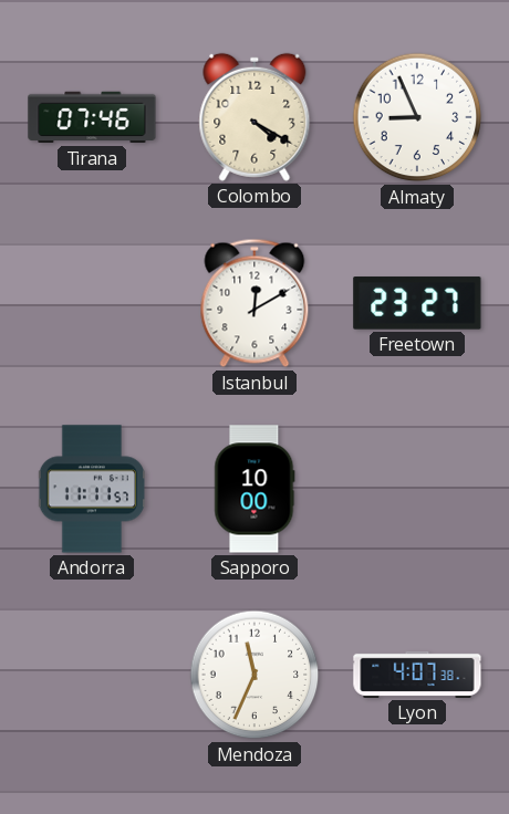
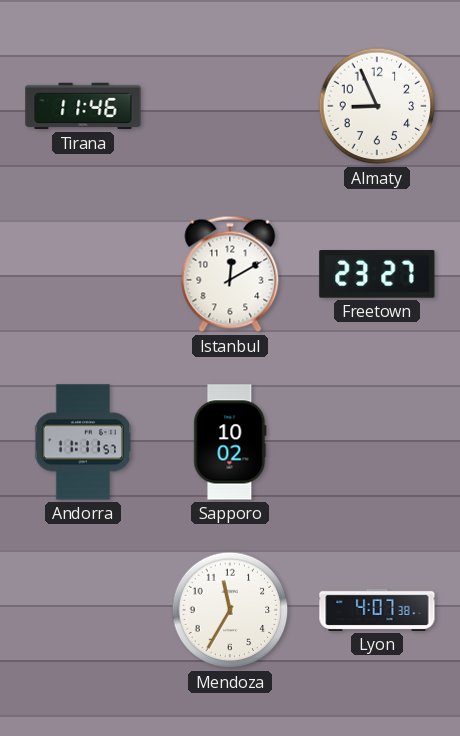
Tirana: 07:46 -> 11:46
Colombo: 4:20 -> none
Sapporo: 10:00 -> 10:02
Mendoza: 11:34 -> 11:35
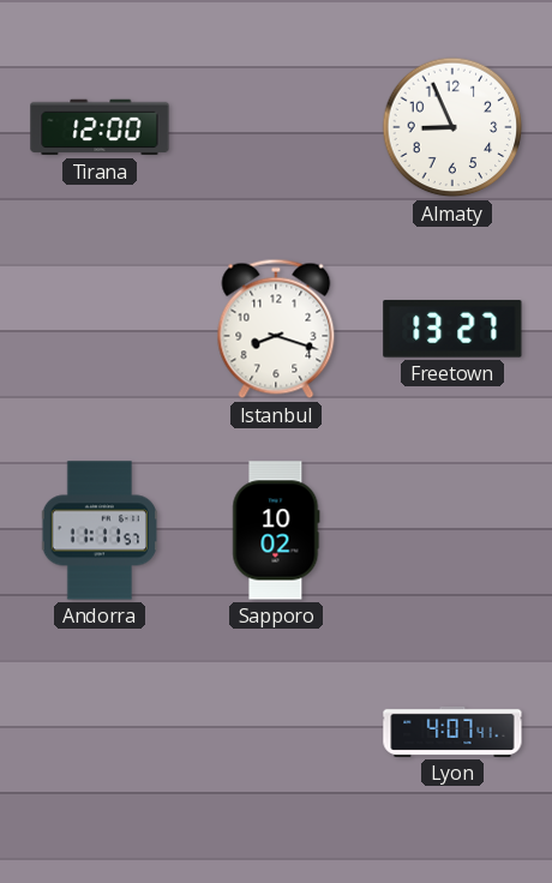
Tirana: 11:46 -> 12:00
Istanbul: 12:10 -> 8:18
Freetown: 23:27 -> 13:27
Mendoza: 11:35 -> none
Lyon: 4:07:38 -> 4:07:41
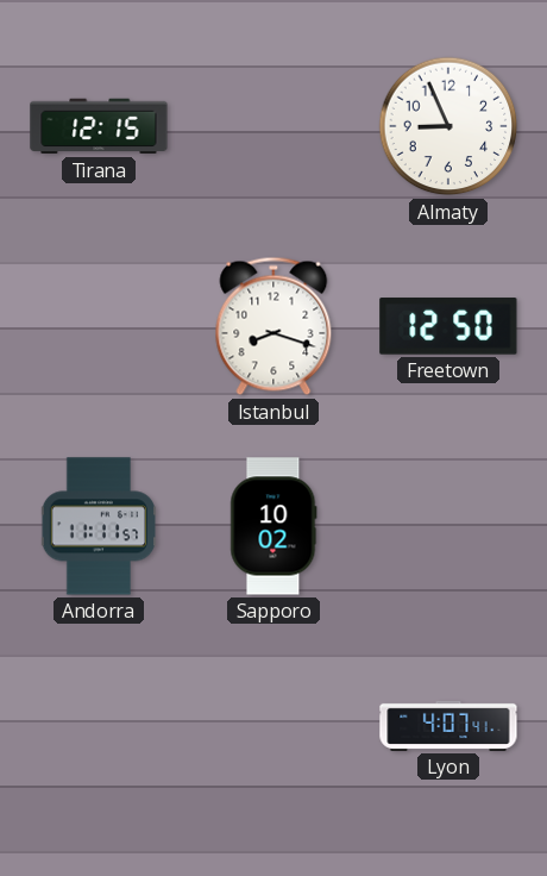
Tirana: 12:00 -> 12:15
Freetown: 13:27 -> 12:50
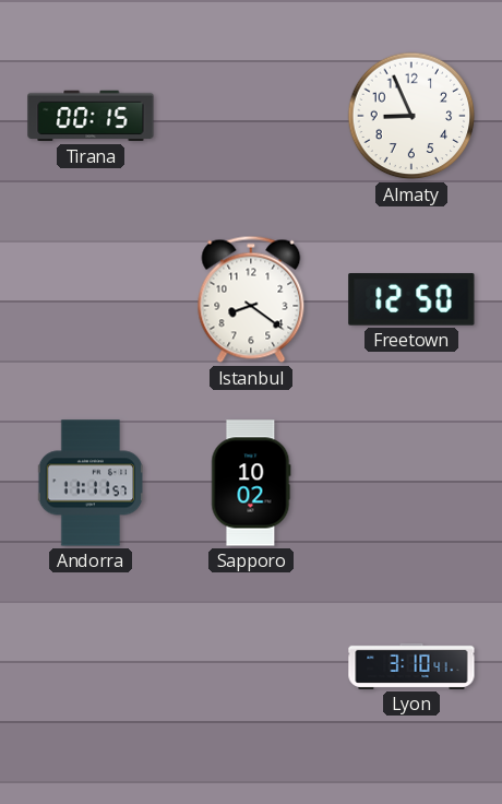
Tirana: 12:15 -> 00:15
Istanbul: 8:18 -> 8:21
Lyon: 4:07 -> 3:10
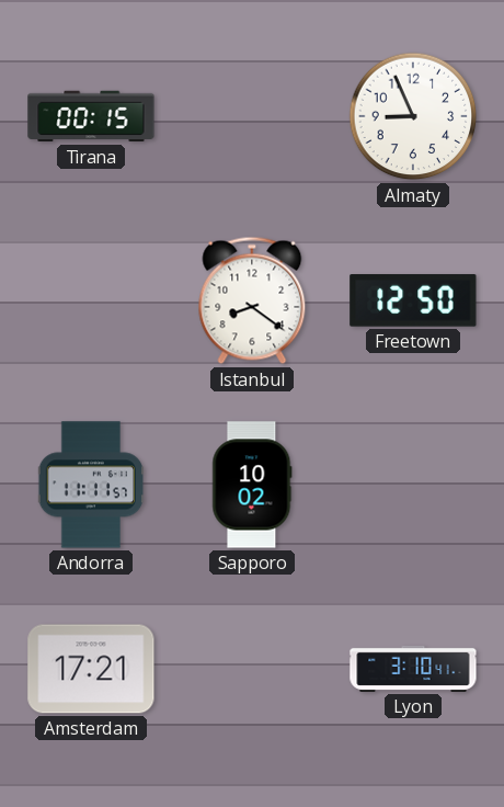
Amsterdam: none -> 17:21
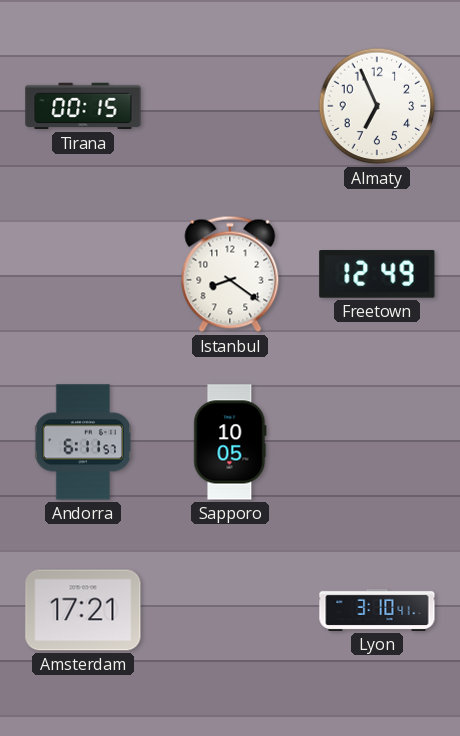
Almaty: 8:56 -> 6:56
Freetown: 12:50 -> 12:49
Andorra: 11:11 -> 6:11
Sapporo: 10:02 -> 10:05
